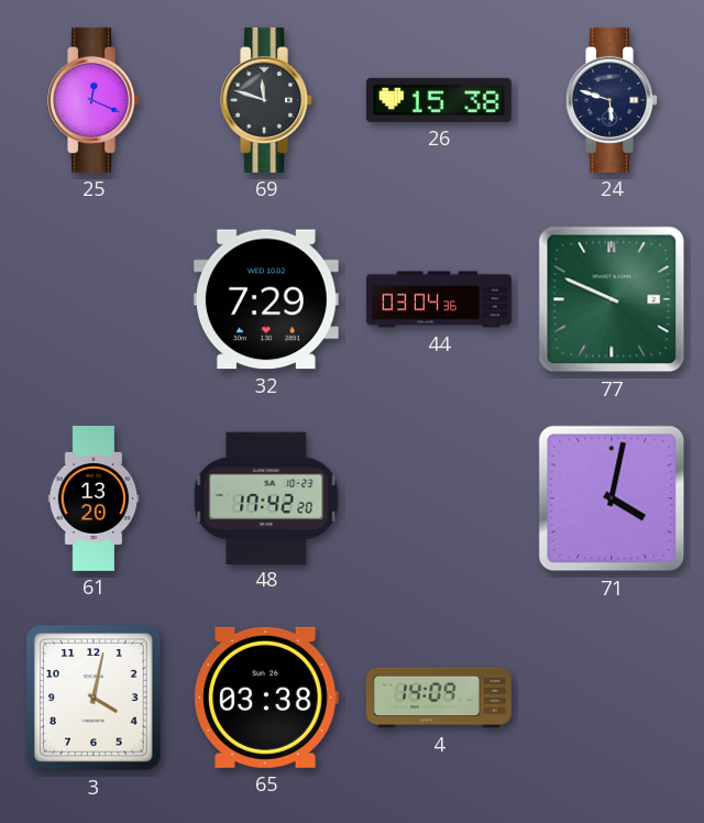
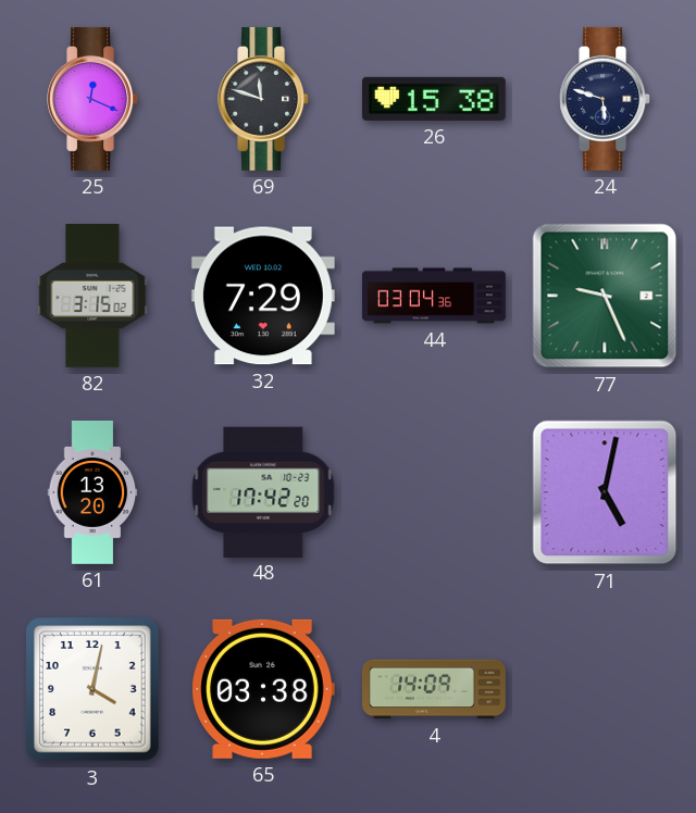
82: none -> 3:15
77: 9:49 -> 9:26
71: 4:02 -> 5:02
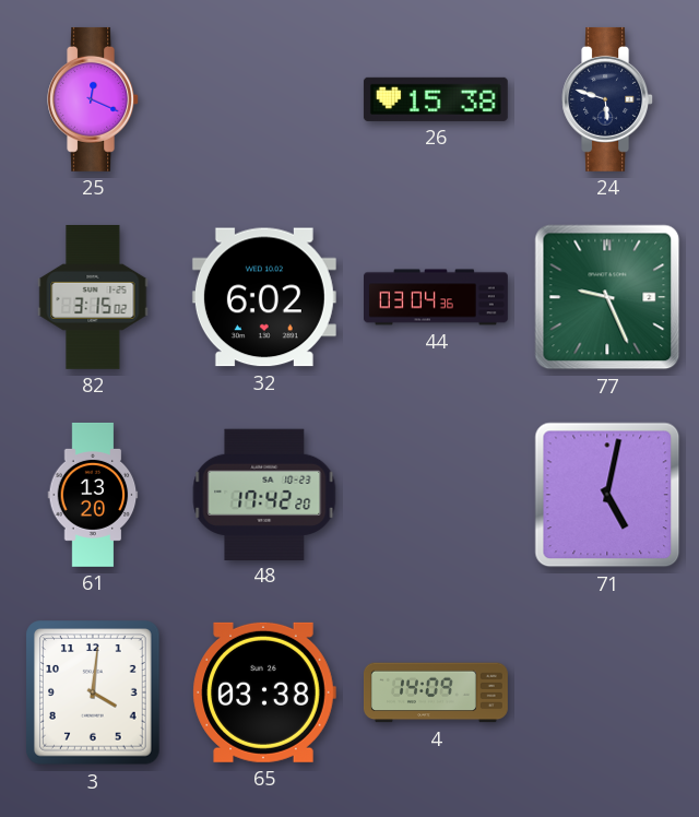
69: 11:48 -> none
32: 7:29 -> 6:02
3: 4:02 -> 4:01
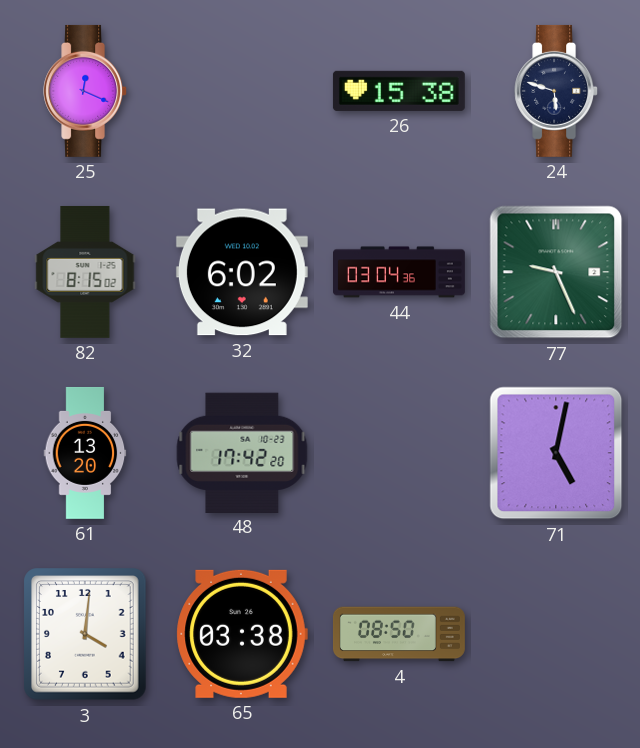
82: 3:15 -> 8:15
4: 14:09 -> 08:50
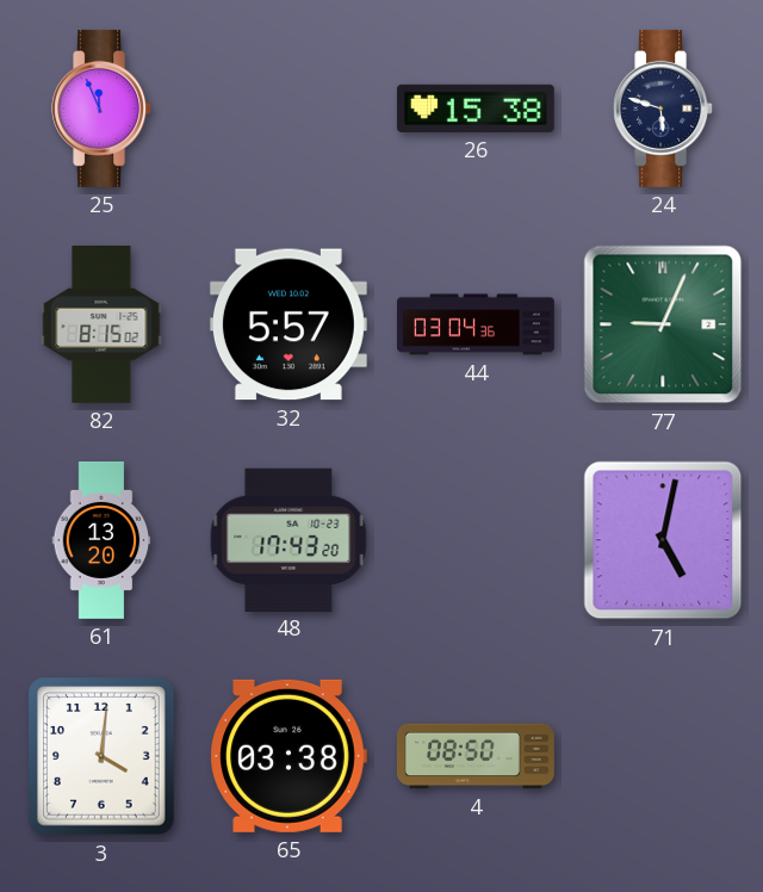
25: 12:19 -> 11:56
32: 6:02 -> 5:57
77: 9:26 -> 9:04
48: 17:42 -> 17:43
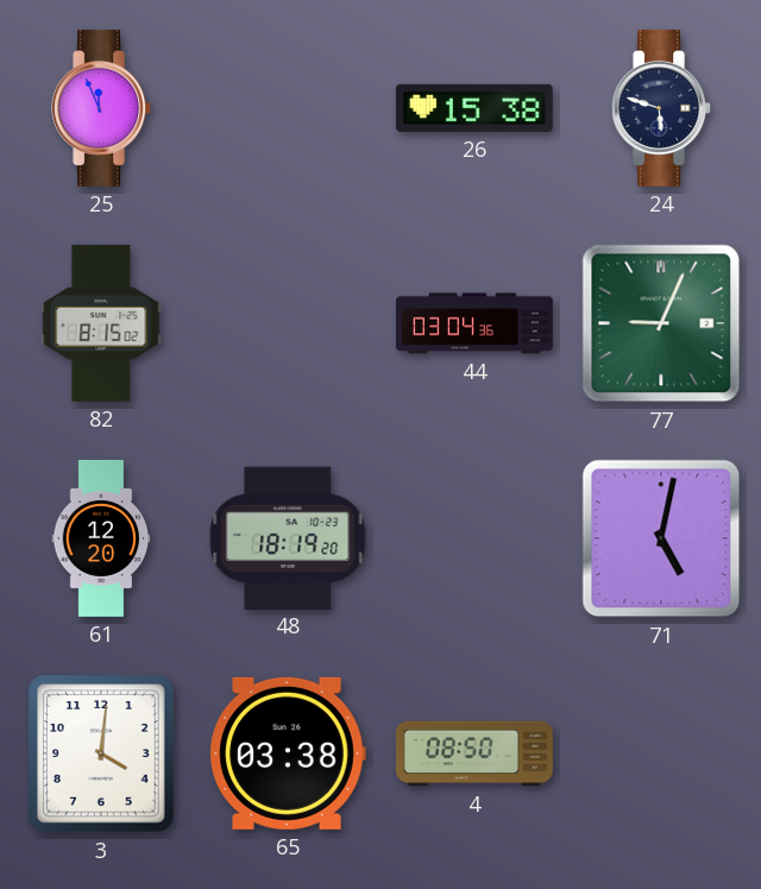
32: 5:57 -> none
61: 13:20 -> 12:20
48: 17:43 -> 18:19
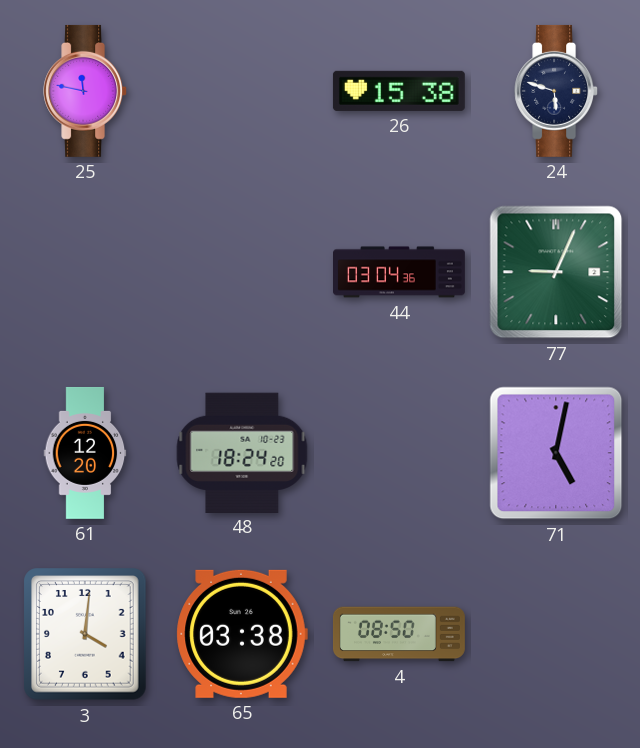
25: 11:56 -> 11:47
82: 8:15 -> none
48: 18:19 -> 18:24
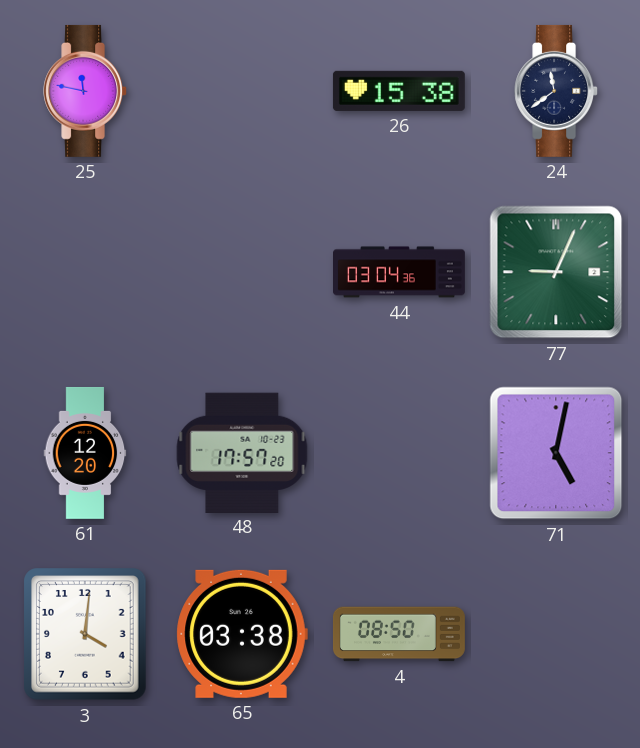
24: 5:48 -> 11:39
48: 18:24 -> 17:57
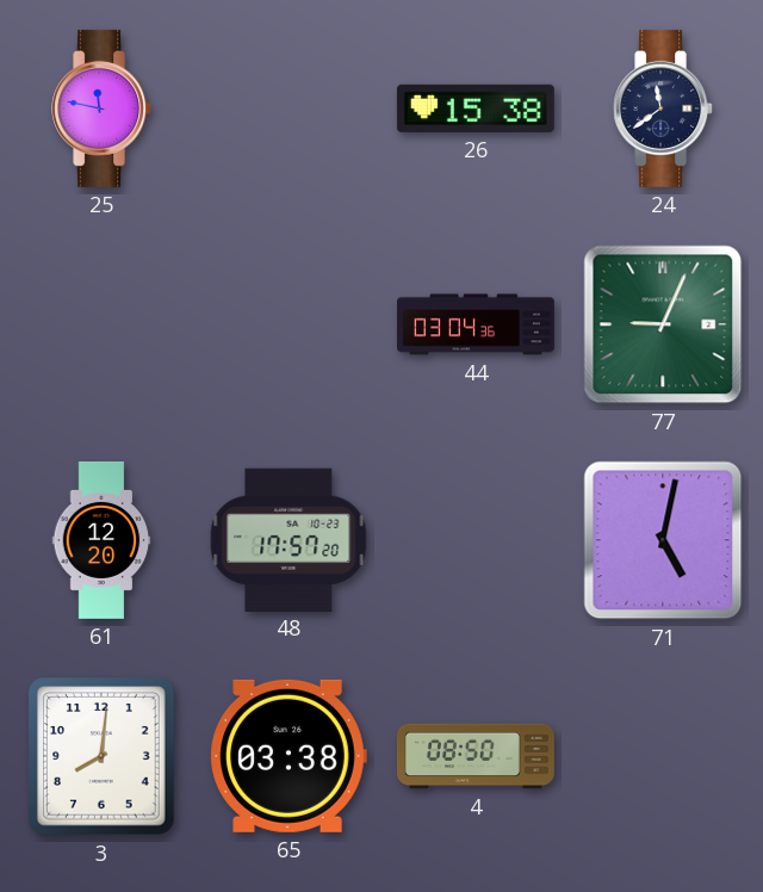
3: 4:01 -> 8:01
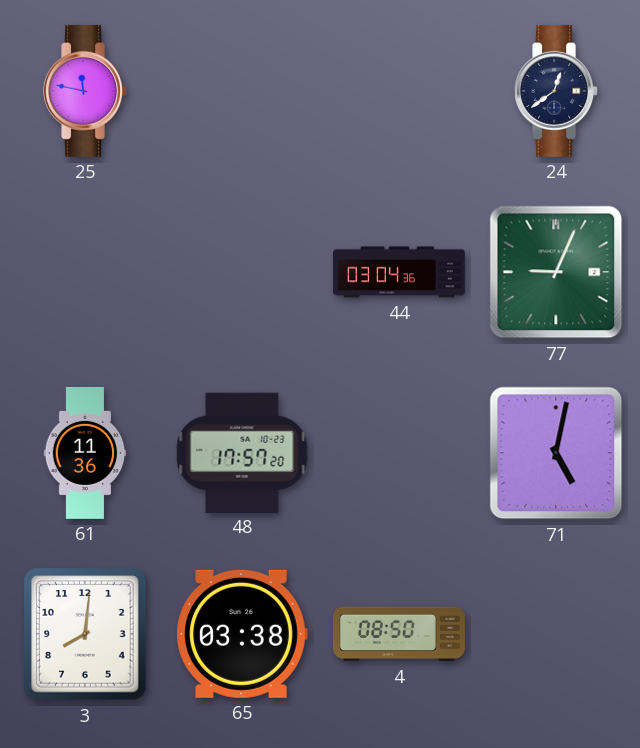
26: 15:38 -> none
24: 11:39 -> 12:39
61: 12:20 -> 11:36
